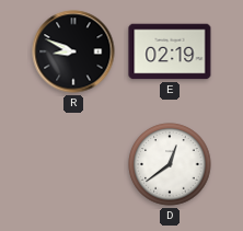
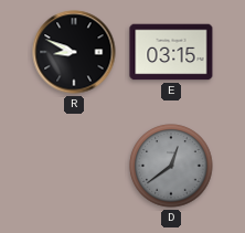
E: 02:19 -> 03:15
D dial: white -> grey
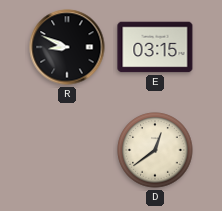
D dial: grey -> cream
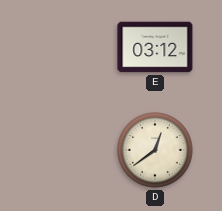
R: 8:49 -> none
E: 03:15 -> 03:12
